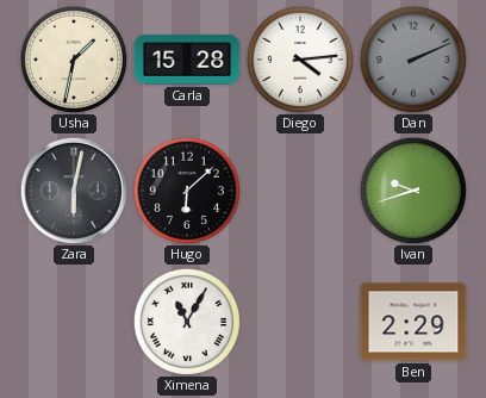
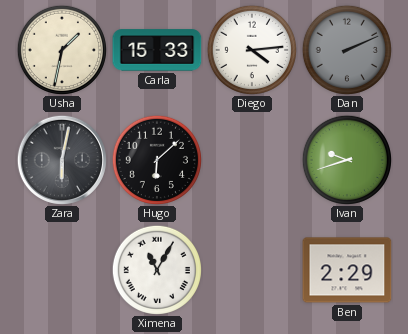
Carla: 15:28 -> 15:33
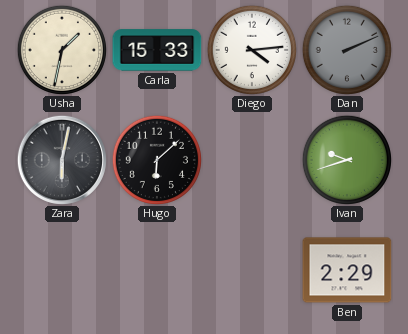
Ximena: 11:05 -> none
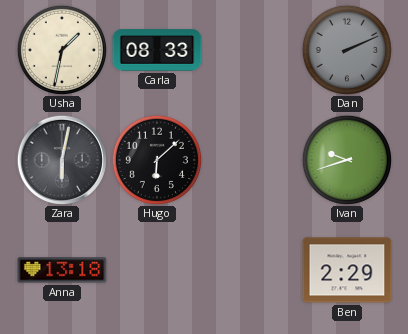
Carla: 15:33 -> 08:33
Diego: 4:14 -> none
Anna: none -> 13:18
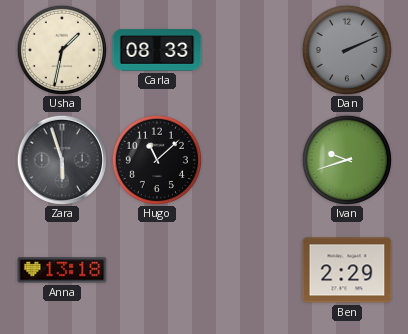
Zara: 6:02 -> 5:57
Hugo: 6:08 -> 11:08
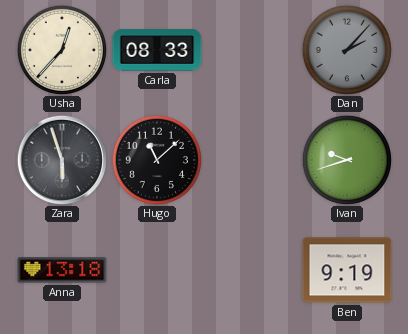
Usha: 1:32 -> 12:37
Dan: 2:11 -> 2:07
Ben: 2:29 -> 9:19
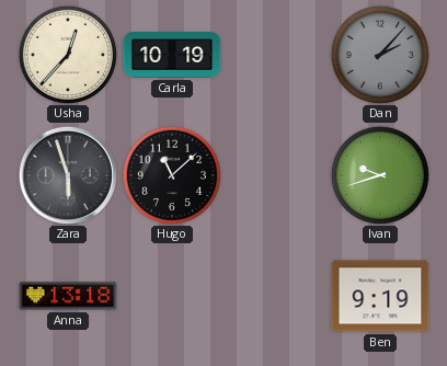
Carla: 08:33 -> 10:19
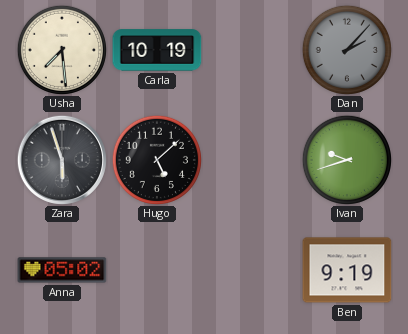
Usha: 12:37 -> 7:29
Hugo: 11:08 -> 5:08
Anna: 13:18 -> 05:02
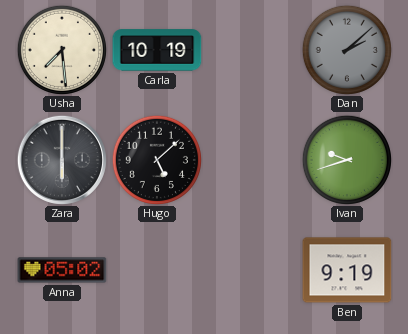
Dan: 2:07 -> 2:08
Zara: 5:57 -> 6:00
